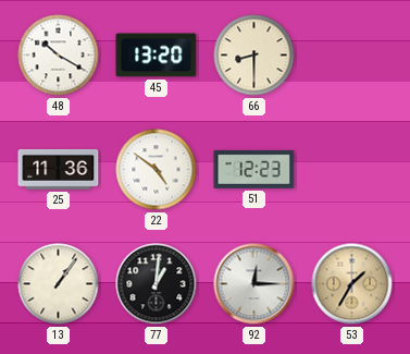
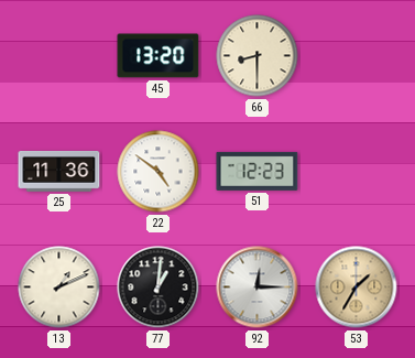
48: 10:20 -> none
13: 1:06 -> 1:11
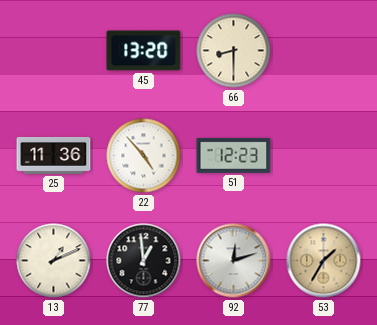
22: 4:51 -> 4:53
77: 1:01 -> 12:59
92: 12:15 -> 12:12
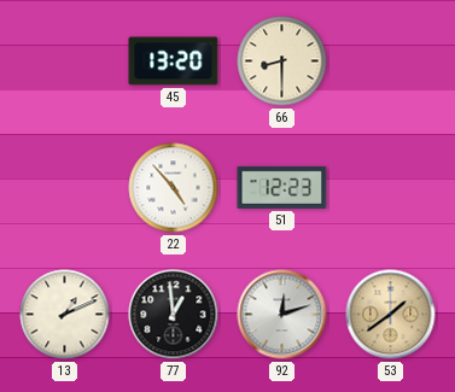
25: 11:36 -> none
53: 1:35 -> 1:39
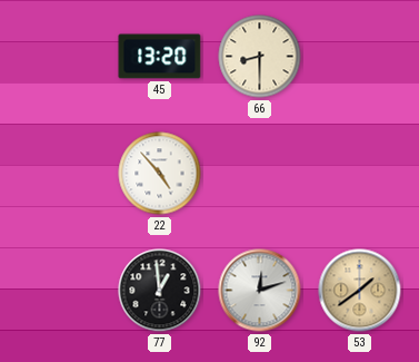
51: 12:23 -> none
13: 1:11 -> none
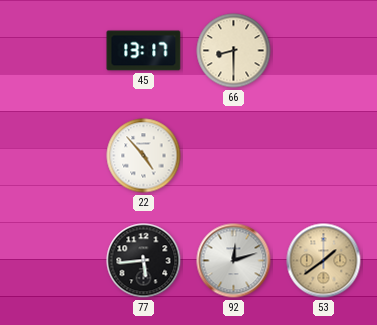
45: 13:20 -> 13:17
77: 12:59 -> 5:44
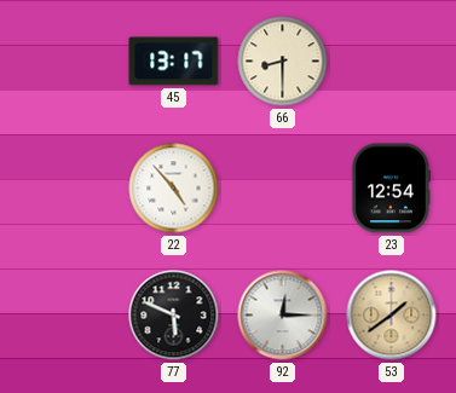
23: none -> 12:54
77: 5:44 -> 5:49
92: 12:12 -> 12:15
